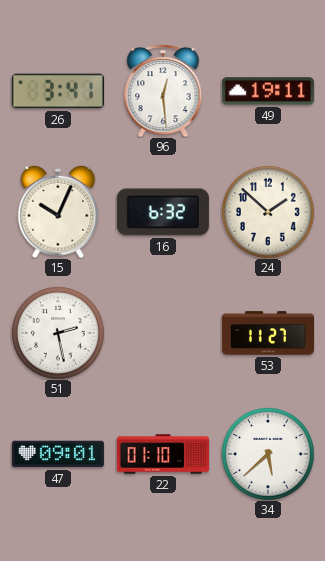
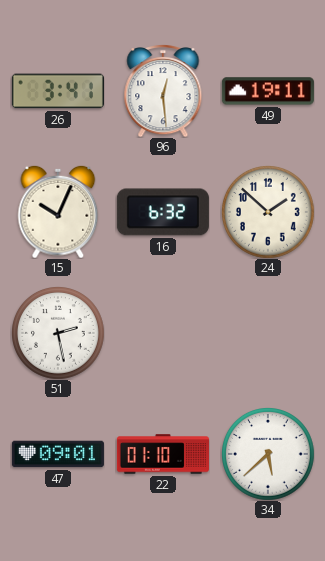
53: 11:27 -> none
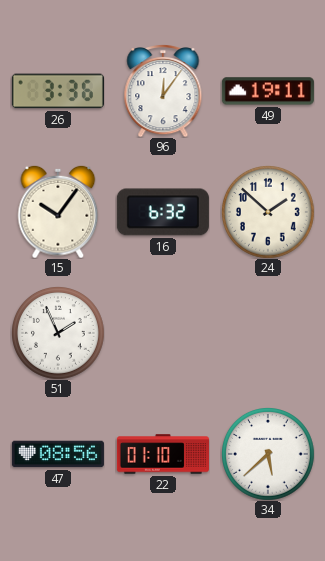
26: 3:41 -> 3:36
96: 12:29 -> 12:06
15: 10:04 -> 10:06
51: 2:28 -> 1:56
47: 09:01 -> 08:56
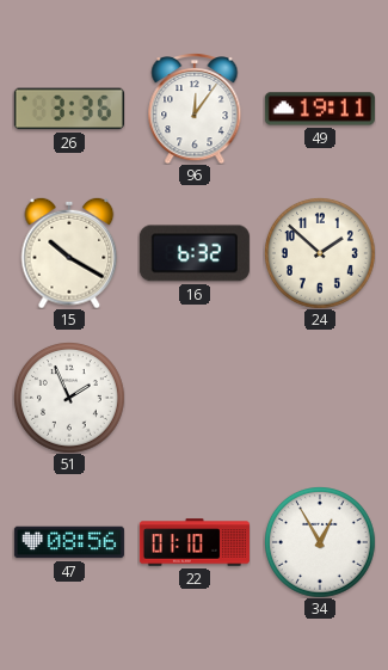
15: 10:06 -> 10:20
34: 5:38 -> 12:55
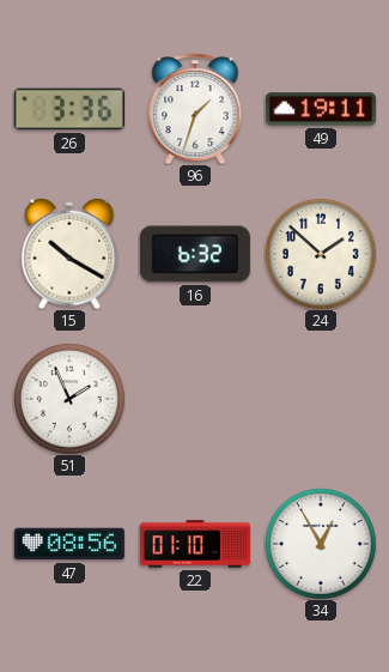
96: 12:06 -> 1:33
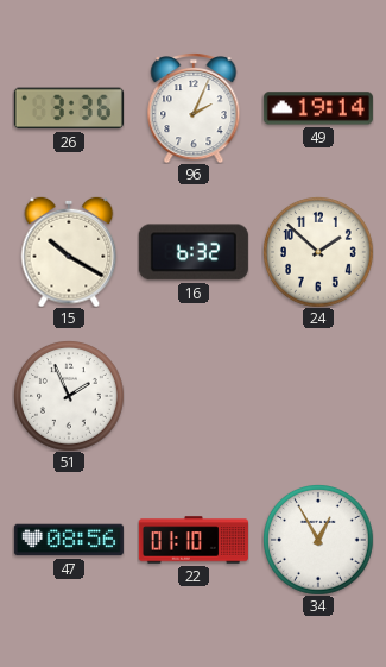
96: 1:33 -> 2:04
49: 19:11 -> 19:14
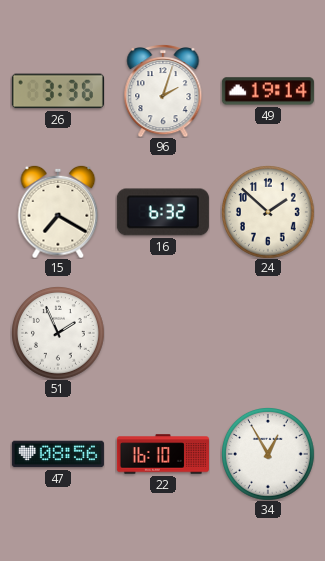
96: 2:04 -> 2:03
15: 10:20 -> 7:20
22: 01:10 -> 16:10
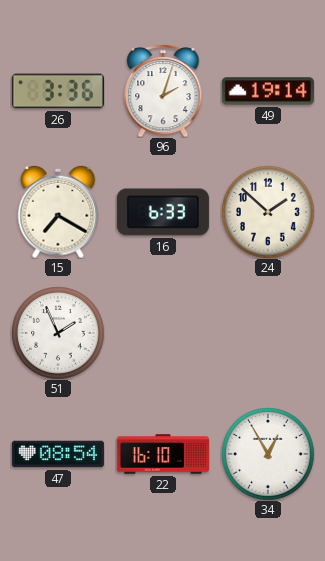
16: 6:32 -> 6:33
47: 08:56 -> 08:54
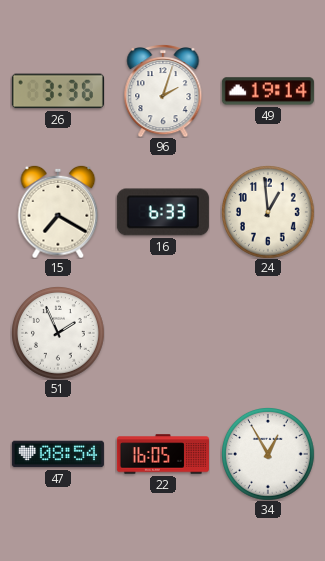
24: 1:52 -> 12:59
22: 16:10 -> 16:05
